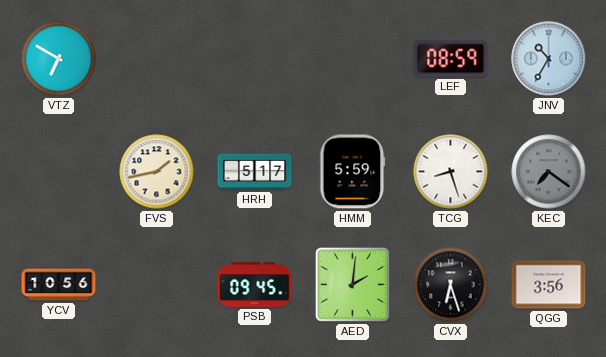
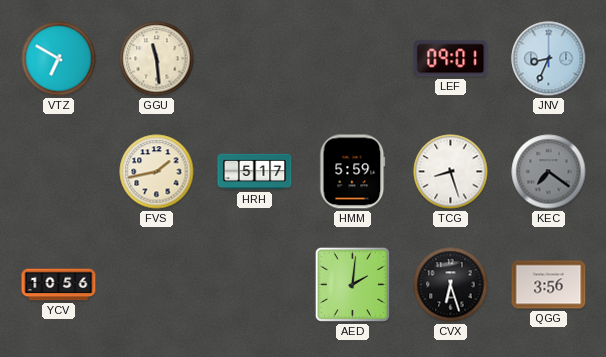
GGU: none -> 11:29
LEF: 08:59 -> 09:01
JNV: 10:35 -> 8:34
PSB: 09:45 -> none
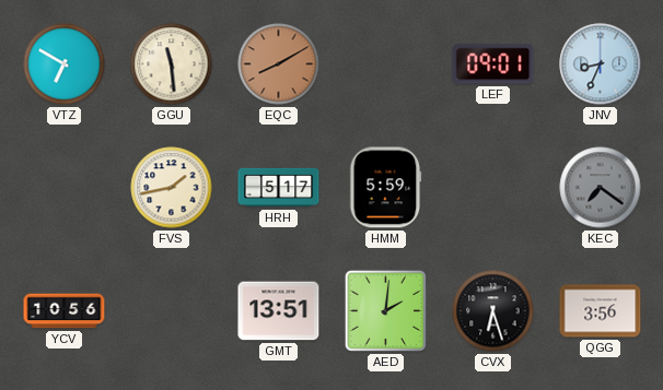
EQC: none -> 8:10
TCG: 8:27 -> none
GMT: none -> 13:51
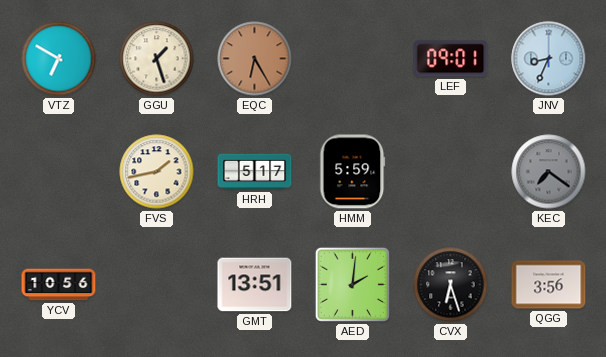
GGU: 11:29 -> 1:27
EQC: 8:10 -> 6:25
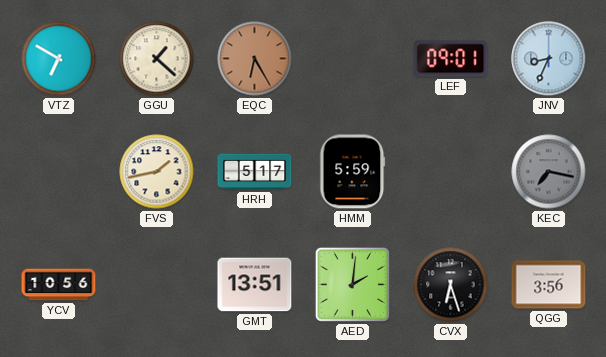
GGU: 1:27 -> 1:22
KEC: 7:21 -> 7:17
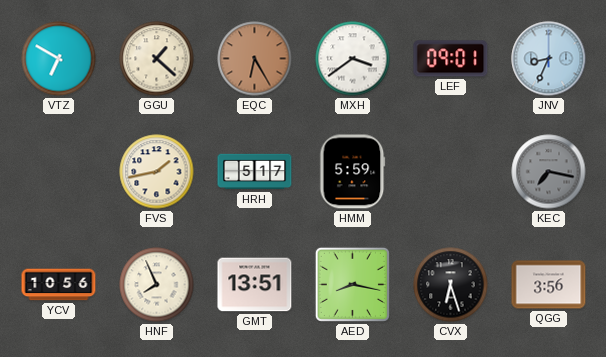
MXH: none -> 3:39
HNF: none -> 7:56
AED: 2:01 -> 8:17
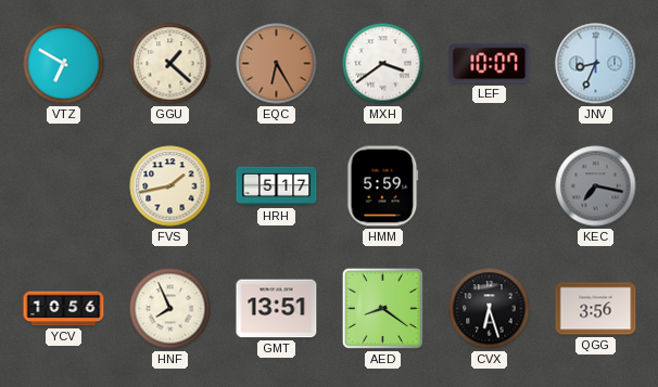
LEF: 09:01 -> 10:07
AED: 8:17 -> 8:21
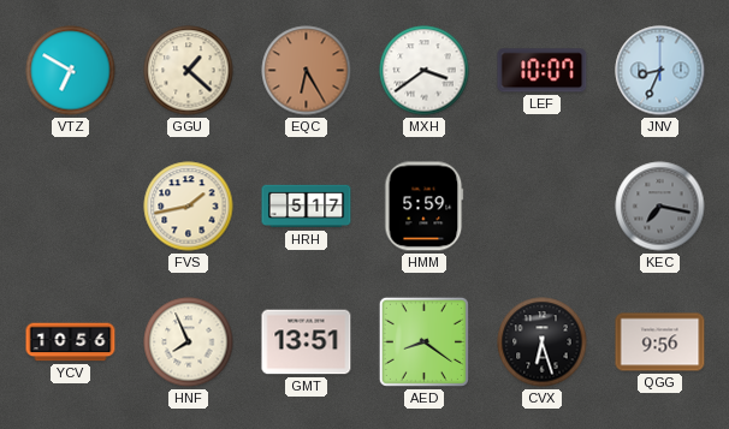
QGG: 3:56 -> 9:56
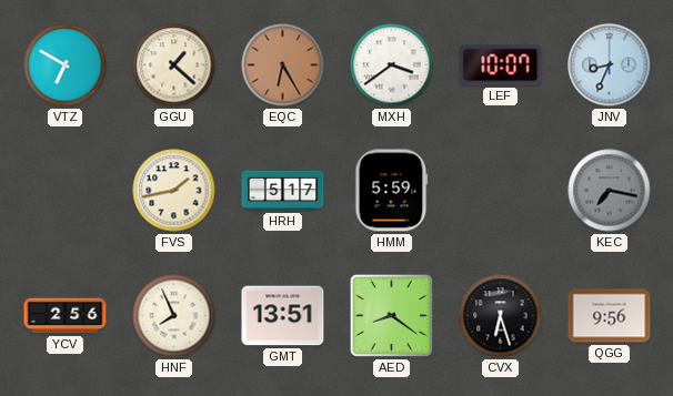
YCV: 10:56 -> 2:56
